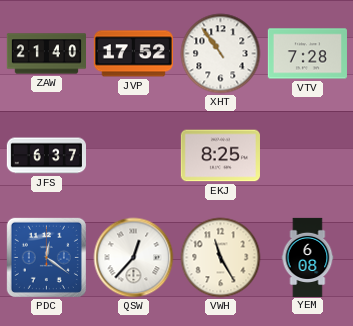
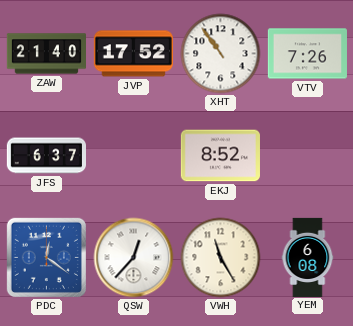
VTV: 7:28 -> 7:26
EKJ: 8:25 -> 8:52
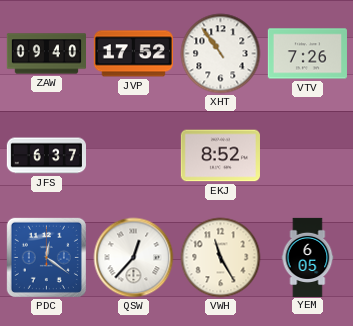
ZAW: 21:40 -> 09:40
YEM: 6:08 -> 6:05
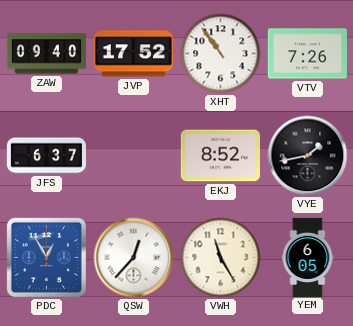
VYE: none -> 1:43
PDC: 12:21 -> 12:55
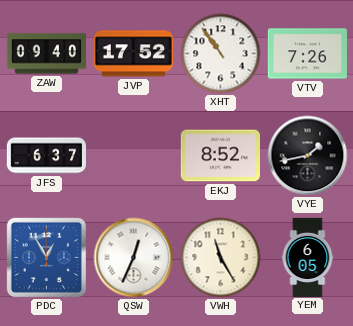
QSW: 12:37 -> 12:34
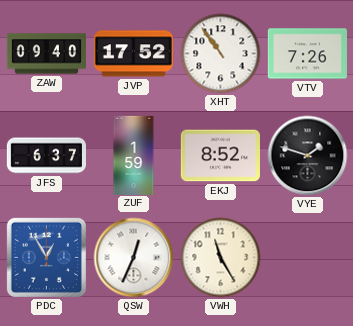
ZUF: none -> 1:59
VYE: 1:43 -> 1:48
YEM: 6:05 -> none
